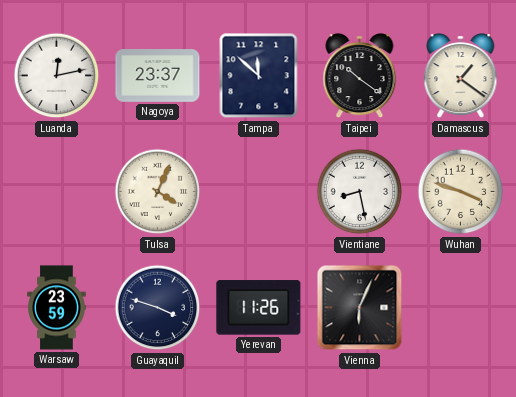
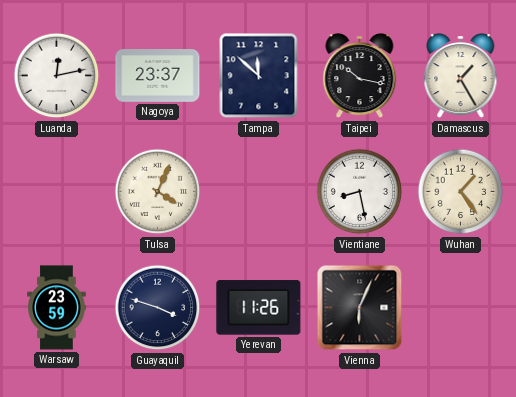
Taipei: 10:21 -> 10:17
Damascus: 1:21 -> 1:25
Wuhan: 3:48 -> 1:24
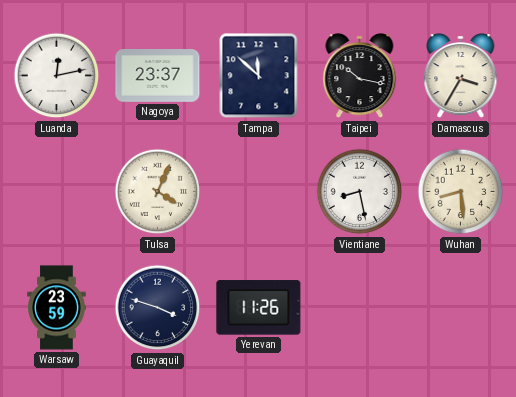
Damascus: 1:25 -> 3:35
Wuhan: 1:24 -> 8:29
Vienna: 6:04 -> none
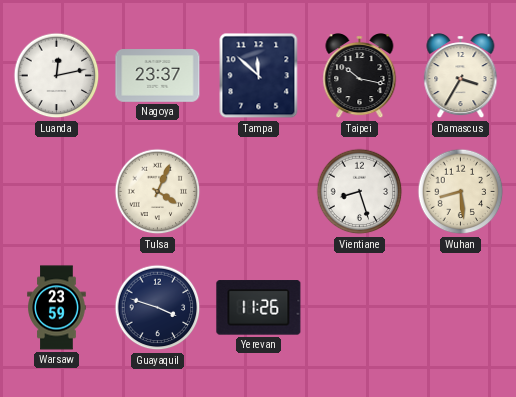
Vientiane: 8:28 -> 8:27
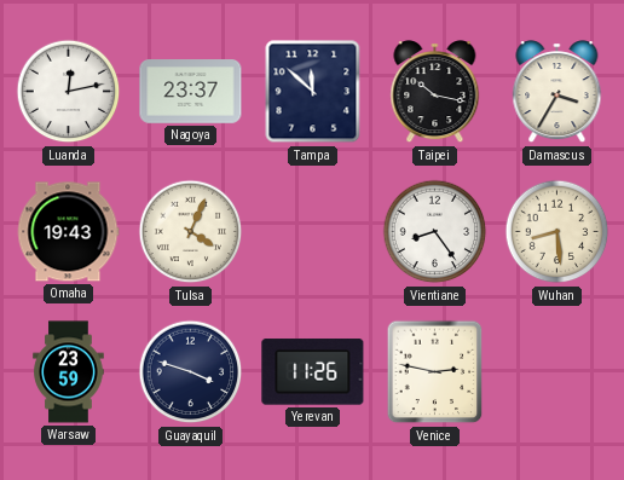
Omaha: none -> 19:43
Vientiane: 8:27 -> 8:24
Venice: none -> 2:47
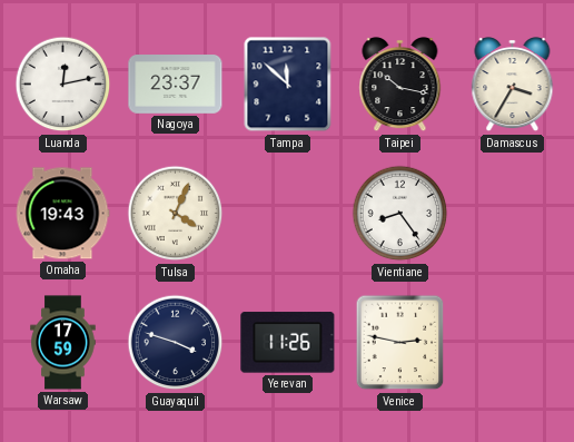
Wuhan: 8:29 -> none
Warsaw: 23:59 -> 17:59
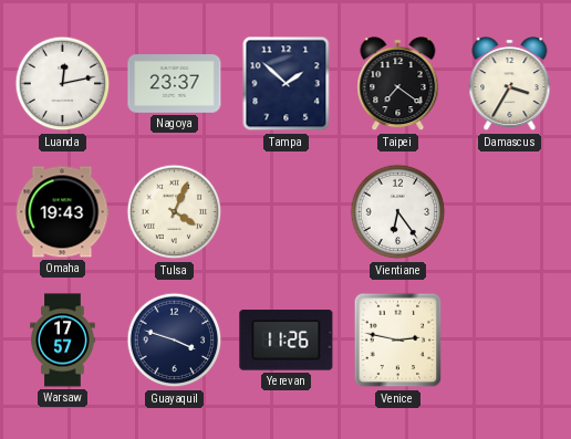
Tampa: 11:52 -> 1:52
Taipei: 10:17 -> 7:21
Vientiane: 8:24 -> 6:24
Warsaw: 17:59 -> 17:57
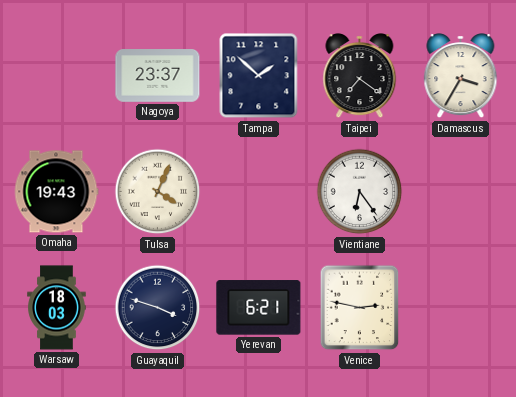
Luanda: 12:13 -> none
Warsaw: 17:57 -> 18:03
Yerevan: 11:26 -> 6:21
